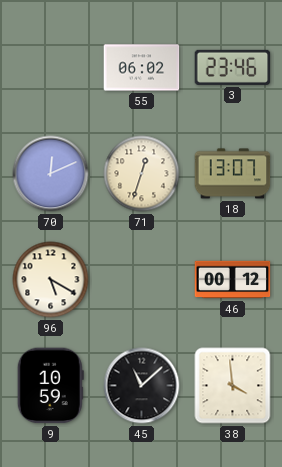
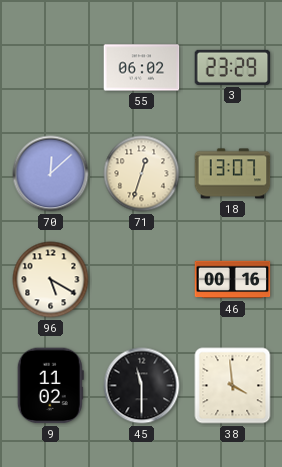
3: 23:46 -> 23:29
70: 12:11 -> 12:08
46: 00:12 -> 00:16
9: 10:59 -> 11:02
45: 11:08 -> 11:30
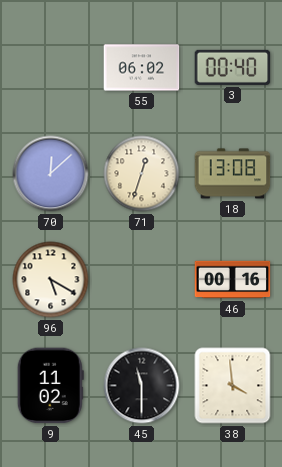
3: 23:29 -> 00:40
18: 13:07 -> 13:08
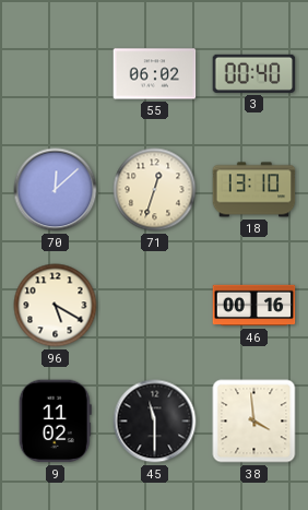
18: 13:08 -> 13:10
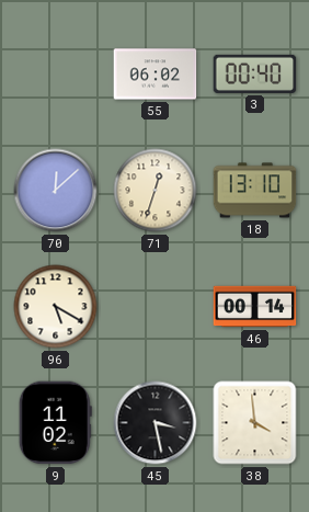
46: 00:16 -> 00:14
45: 11:30 -> 3:28
